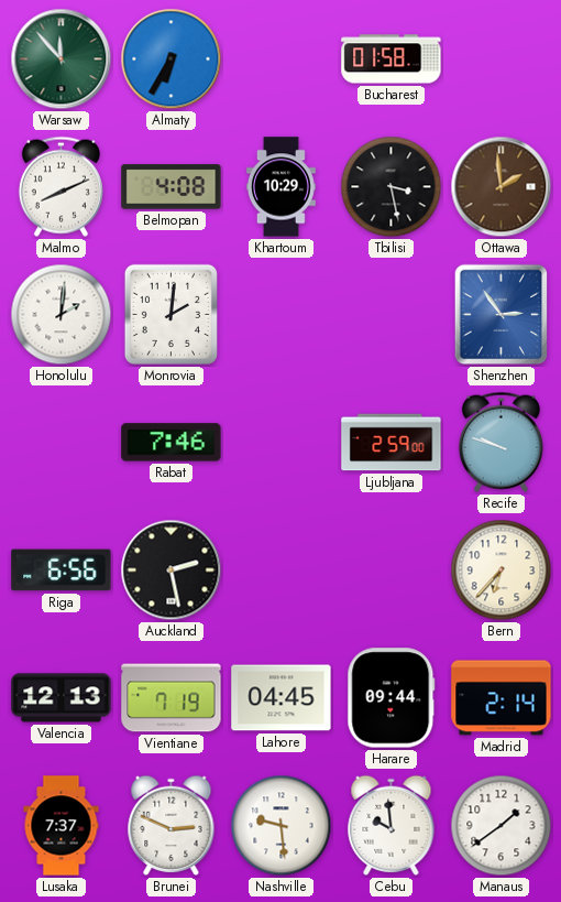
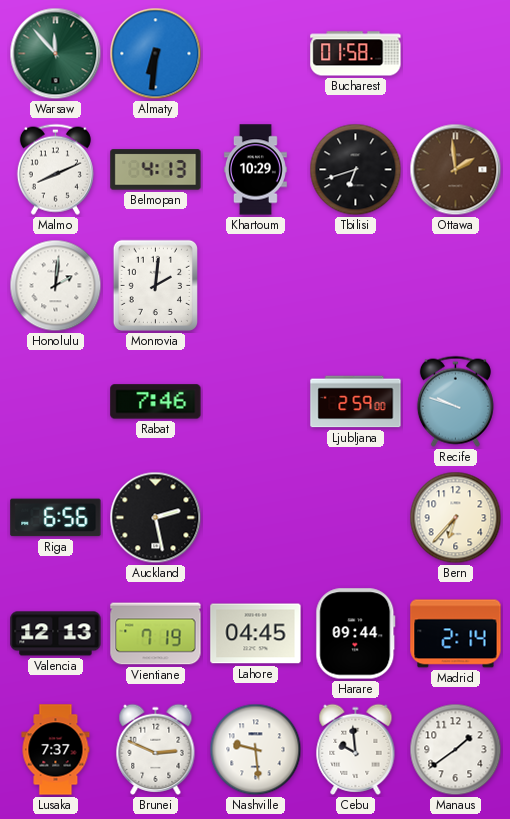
Almaty: 6:35 -> 6:31
Belmopan: 4:08 -> 4:13
Tbilisi: 3:28 -> 6:42
Shenzhen: 2:54 -> none
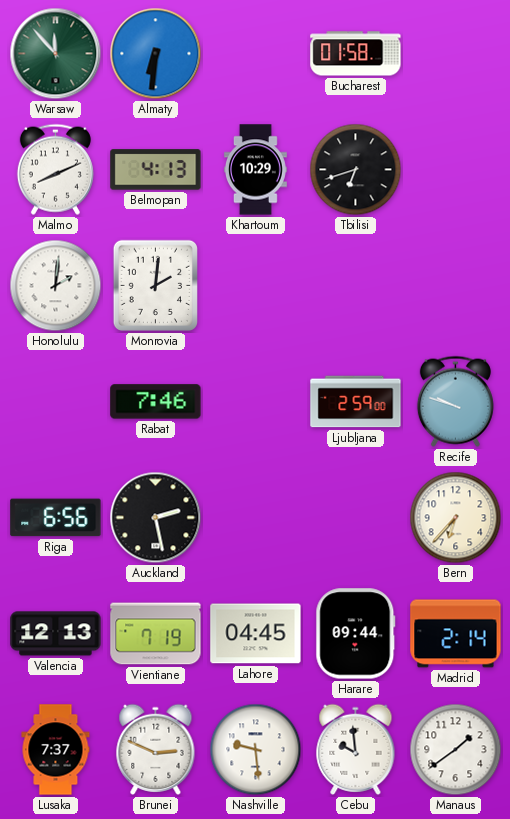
Ottawa: 1:59 -> none
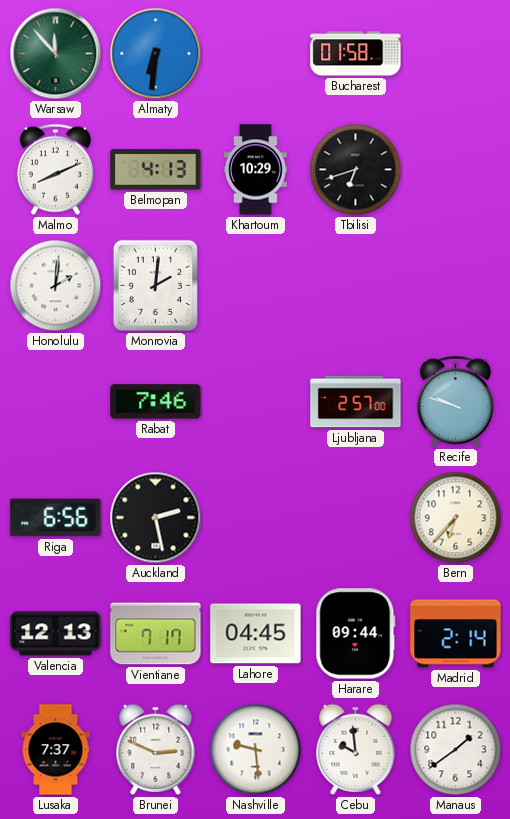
Ljubljana: 2:59 -> 2:57
Vientiane: 7:19 -> 7:17
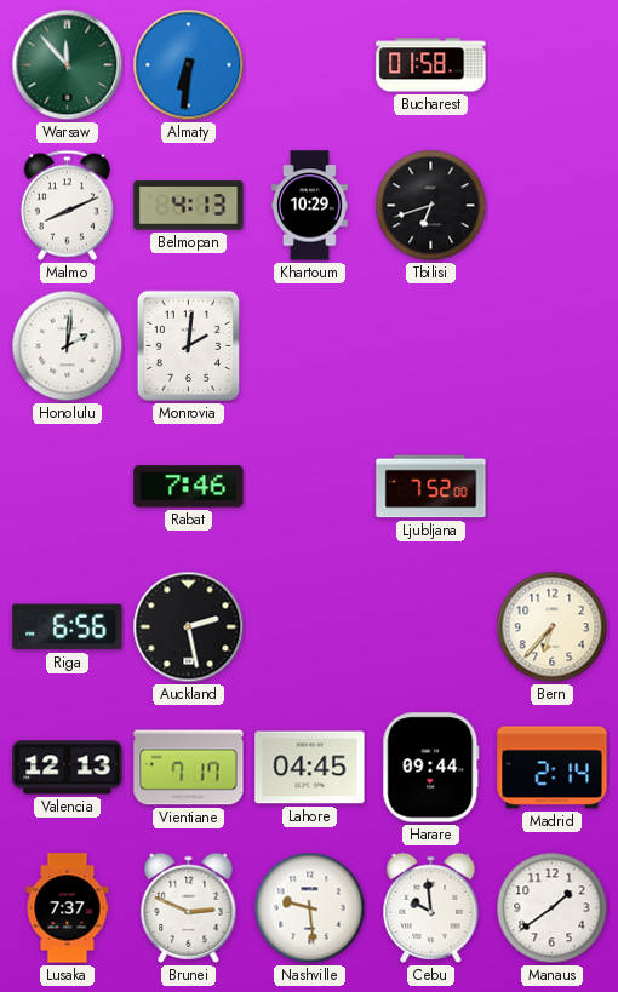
Ljubljana: 2:57 -> 7:52
Recife: 9:48 -> none
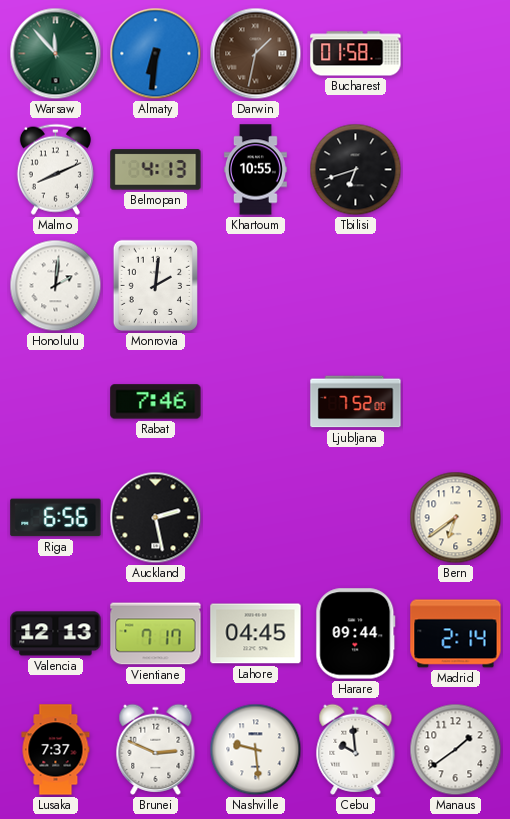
Darwin: none -> 1:32
Khartoum: 10:29 -> 10:55
Bern: 6:37 -> 6:39
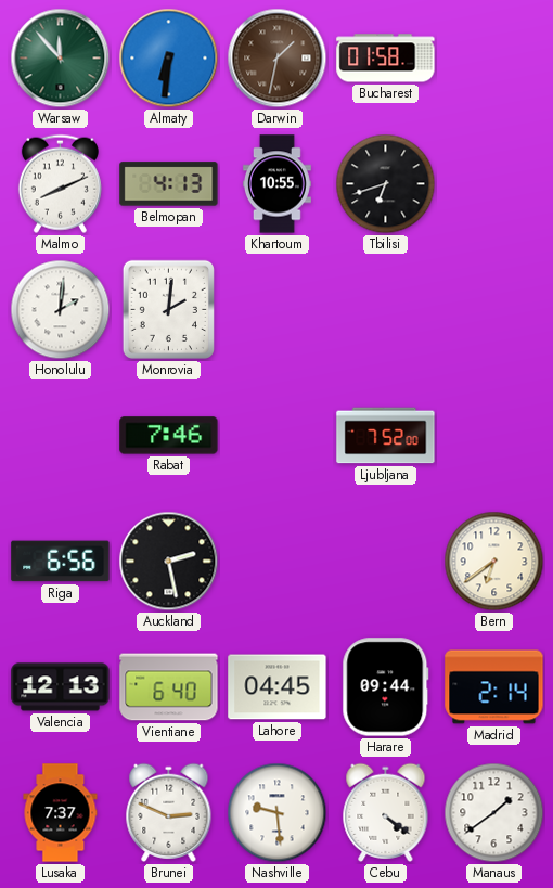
Vientiane: 7:17 -> 6:40
Cebu: 9:59 -> 4:21
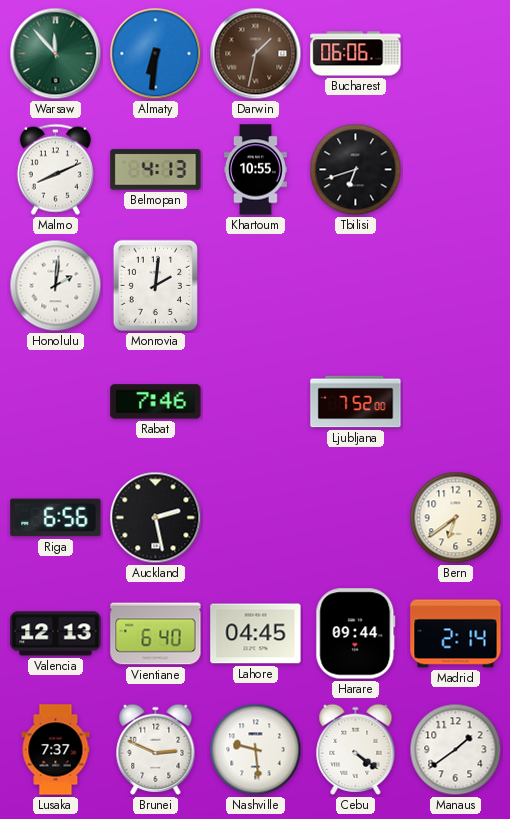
Bucharest: 01:58 -> 06:06
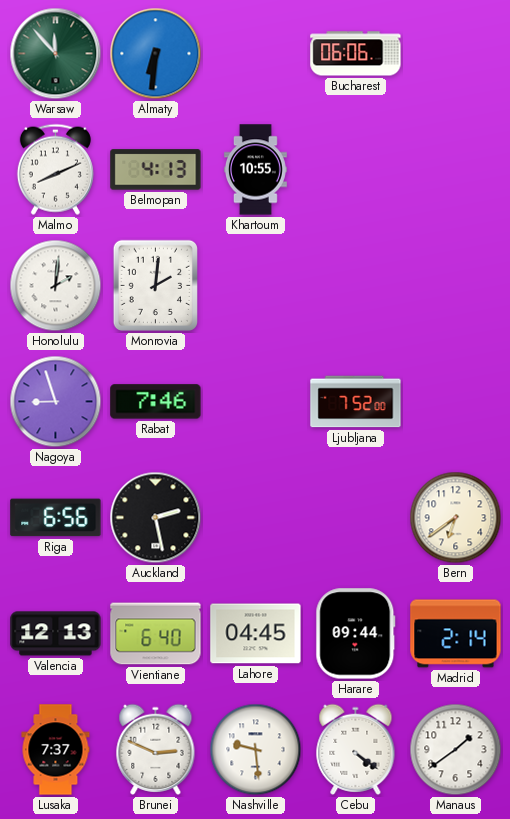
Darwin: 1:32 -> none
Tbilisi: 6:42 -> none
Nagoya: none -> 8:57
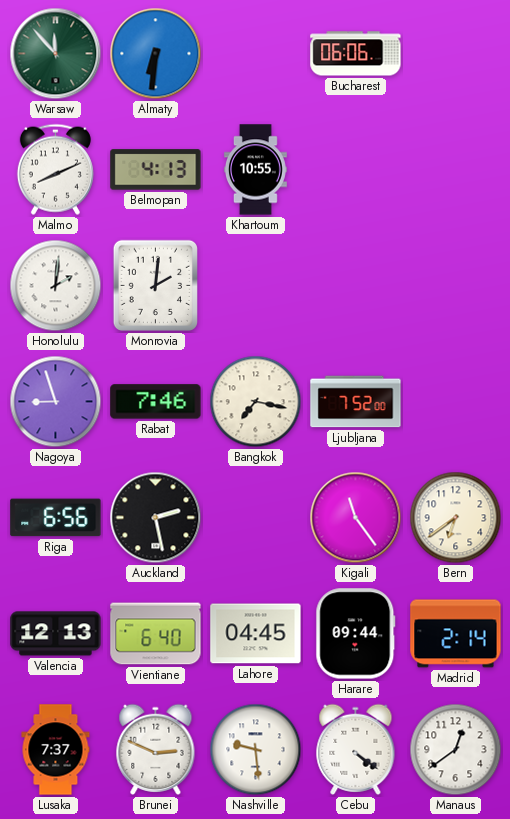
Bangkok: none -> 7:17
Kigali: none -> 11:24
Manaus: 1:39 -> 12:39
